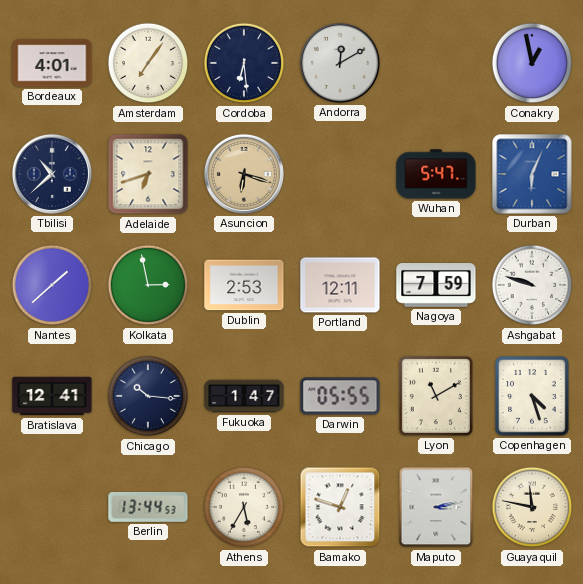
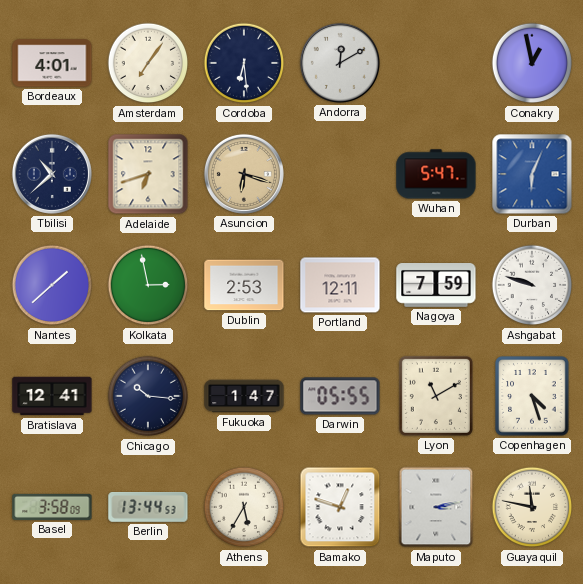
Basel: none -> 3:58
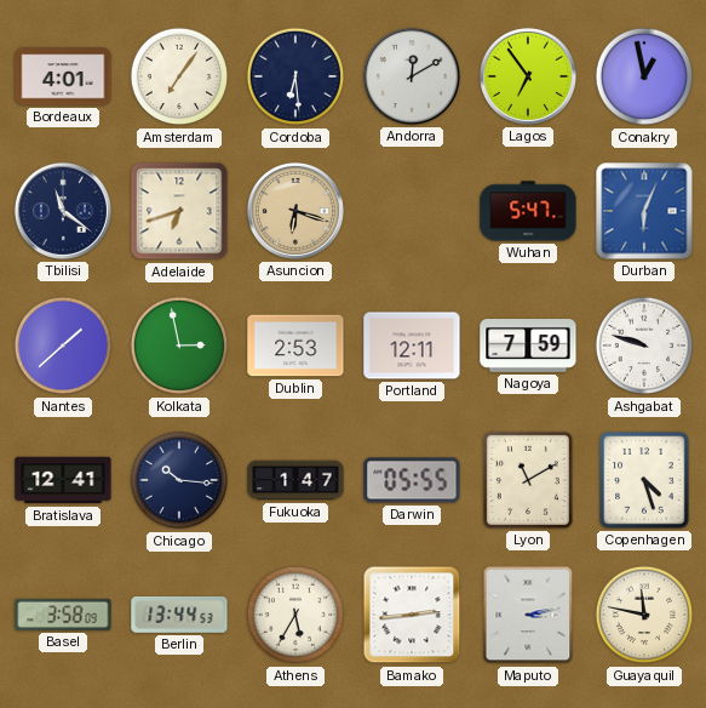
Lagos: none -> 6:54
Tbilisi: 10:38 -> 11:21
Bamako: 12:48 -> 2:44
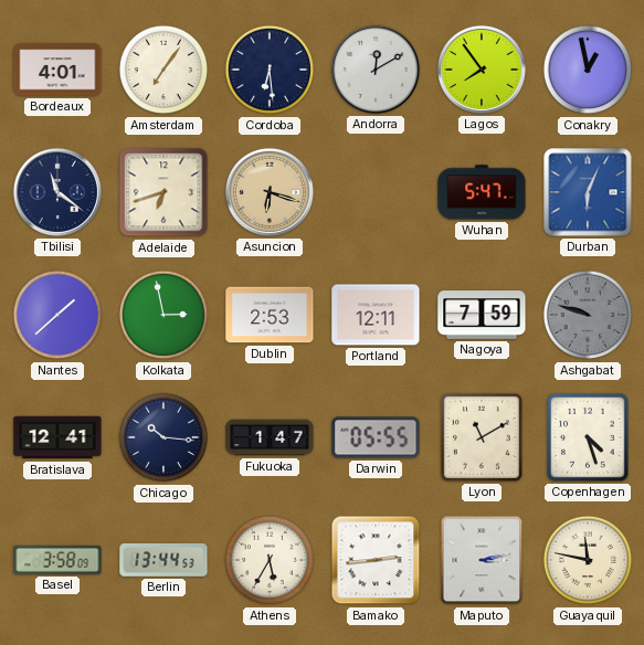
Lagos: 6:54 -> 7:54
Ashgabat dial: white -> grey
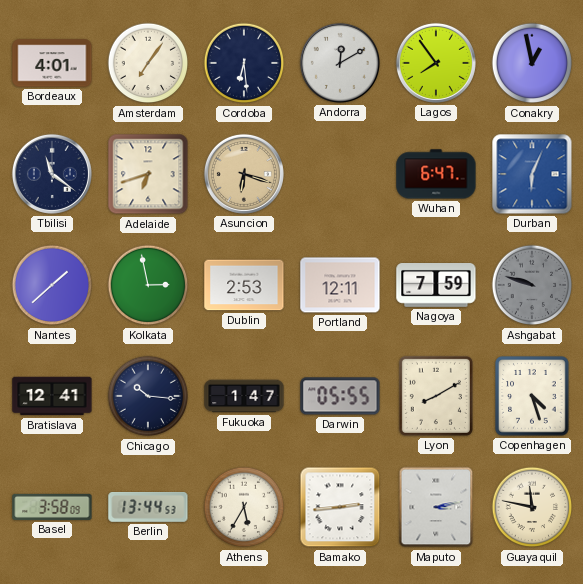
Wuhan: 5:47 -> 6:47
Lyon: 11:10 -> 8:10
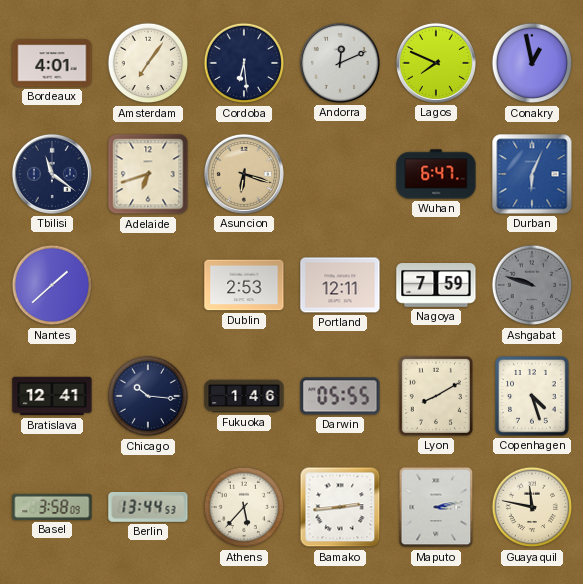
Andorra: 12:10 -> 12:11
Lagos: 7:54 -> 7:49
Kolkata: 2:58 -> none
Fukuoka: 1:47 -> 1:46
Athens: 5:35 -> 5:37
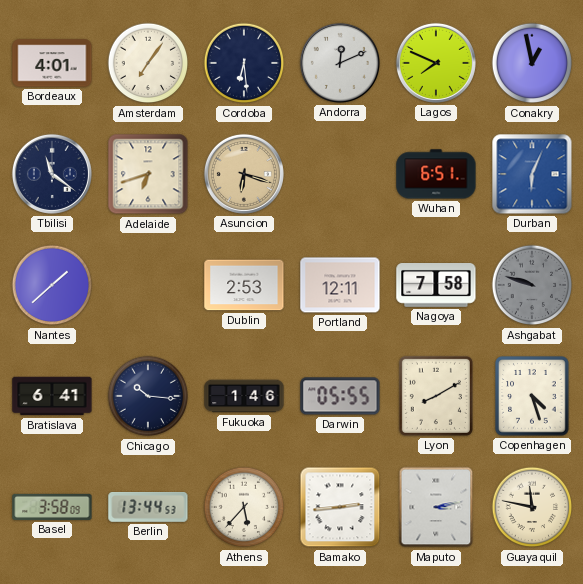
Wuhan: 6:47 -> 6:51
Nagoya: 7:59 -> 7:58
Bratislava: 12:41 -> 6:41
